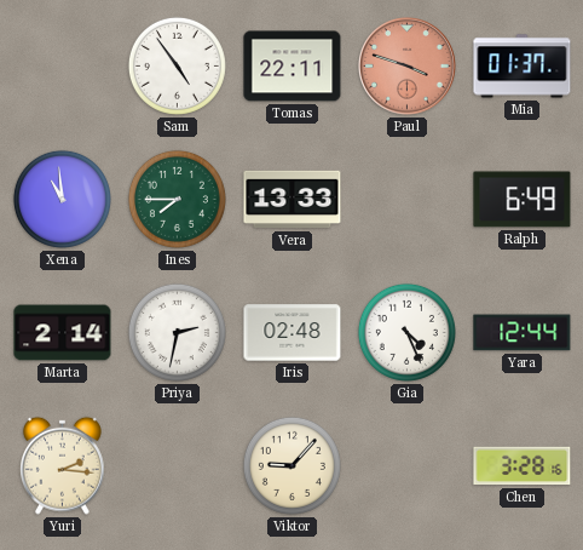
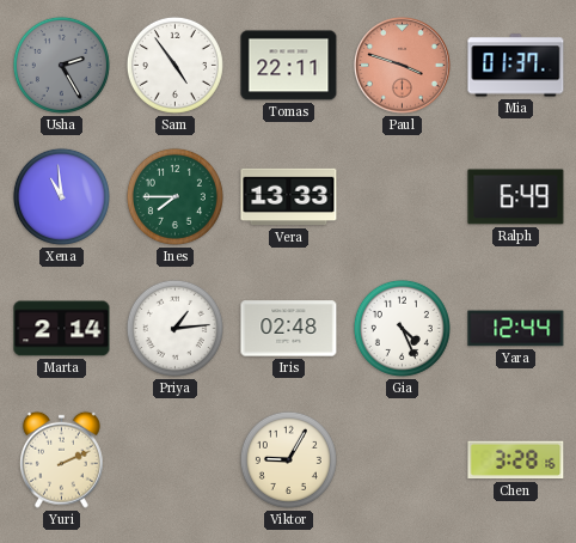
Usha: none -> 2:25
Priya: 2:32 -> 1:14
Yuri: 2:16 -> 2:11
Viktor: 9:07 -> 9:05
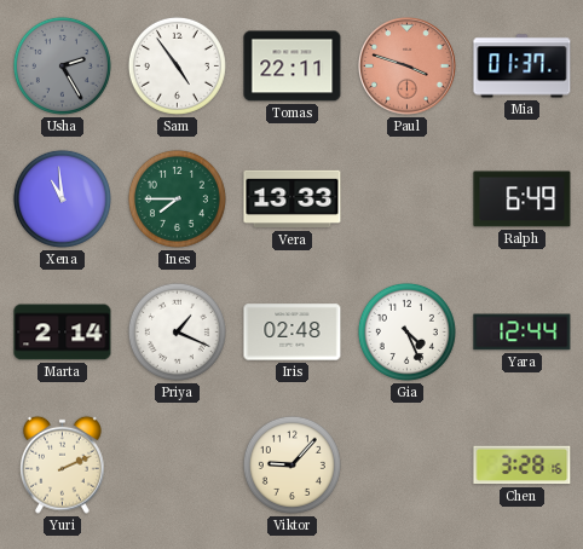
Priya: 1:14 -> 1:19
Viktor: 9:05 -> 9:07
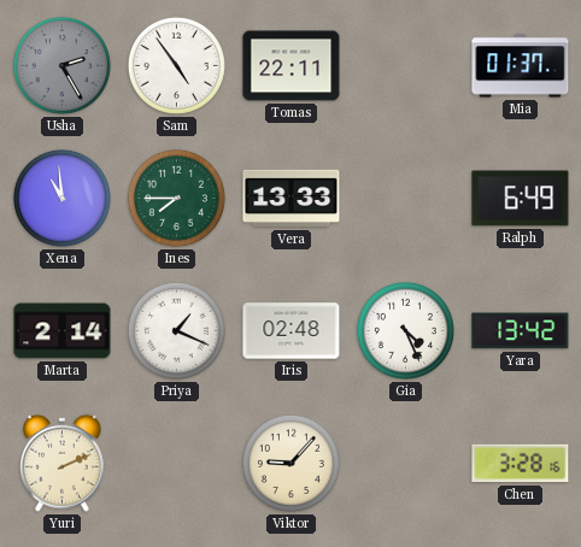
Paul: 3:48 -> none
Yara: 12:44 -> 13:42
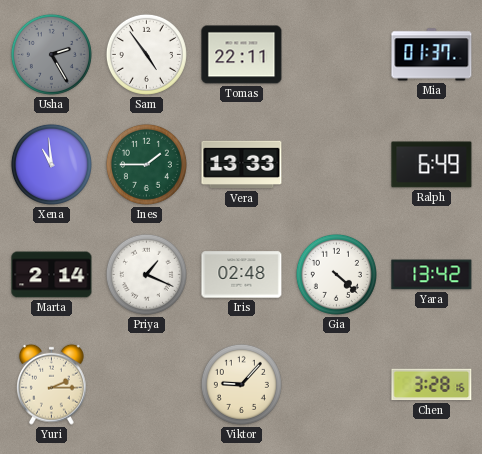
Ines: 7:45 -> 1:45
Gia: 4:26 -> 4:22
Yuri: 2:11 -> 2:15
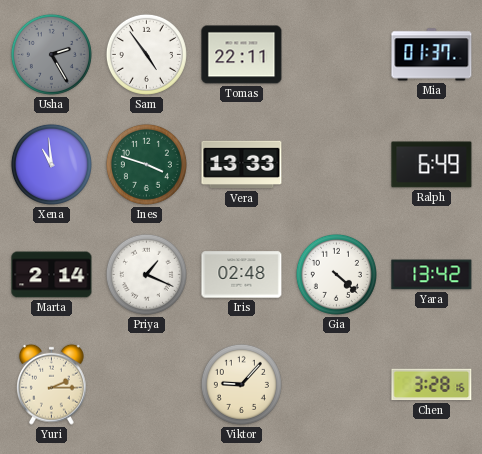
Ines: 1:45 -> 3:48
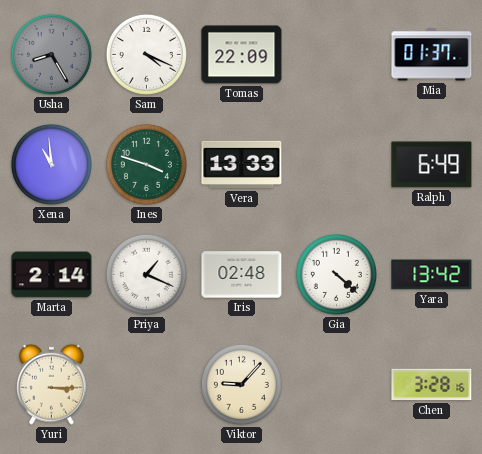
Usha: 2:25 -> 8:25
Sam: 4:54 -> 4:19
Tomas: 22:11 -> 22:09
Yuri: 2:15 -> 3:15
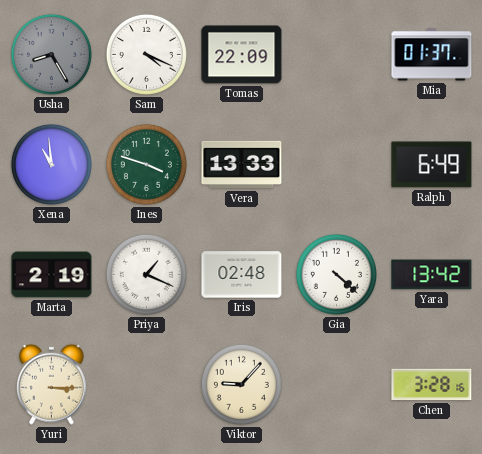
Marta: 2:14 -> 2:19
